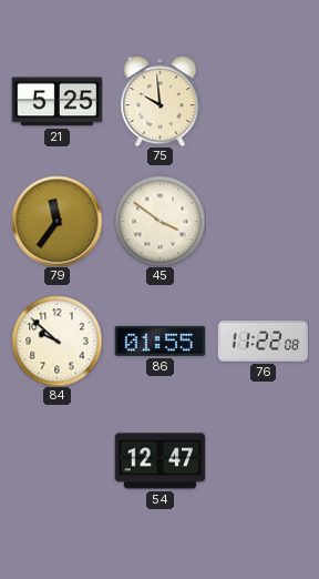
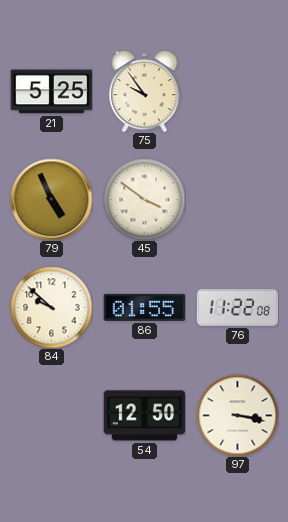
75: 9:59 -> 9:54
79: 11:36 -> 4:56
54: 12:47 -> 12:50
97: none -> 3:17
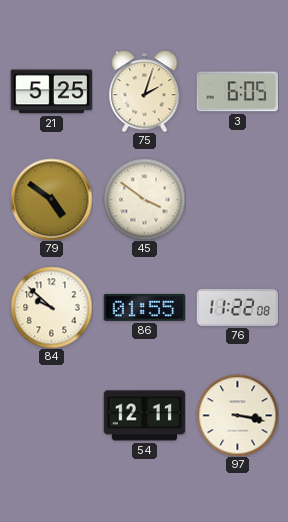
75: 9:54 -> 2:03
3: none -> 6:05
79: 4:56 -> 4:51
54: 12:50 -> 12:11
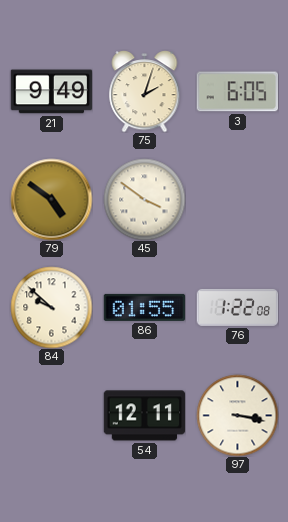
21: 5:25 -> 9:49
76: 11:22 -> 1:22
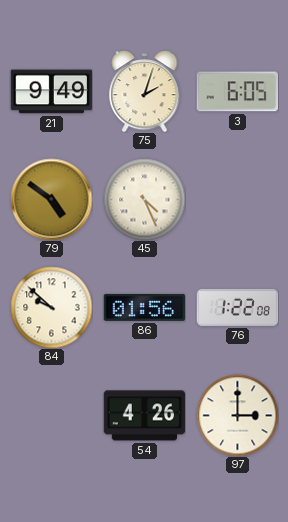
45: 3:51 -> 4:26
86: 01:55 -> 01:56
54: 12:11 -> 4:26
97: 3:17 -> 3:00
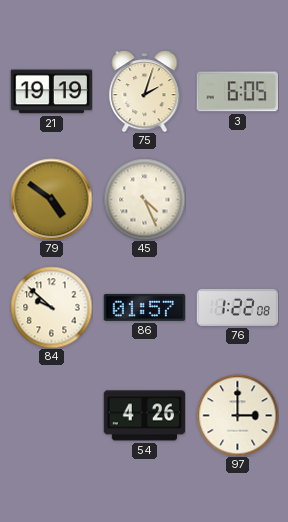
21: 9:49 -> 19:19
86: 01:56 -> 01:57
